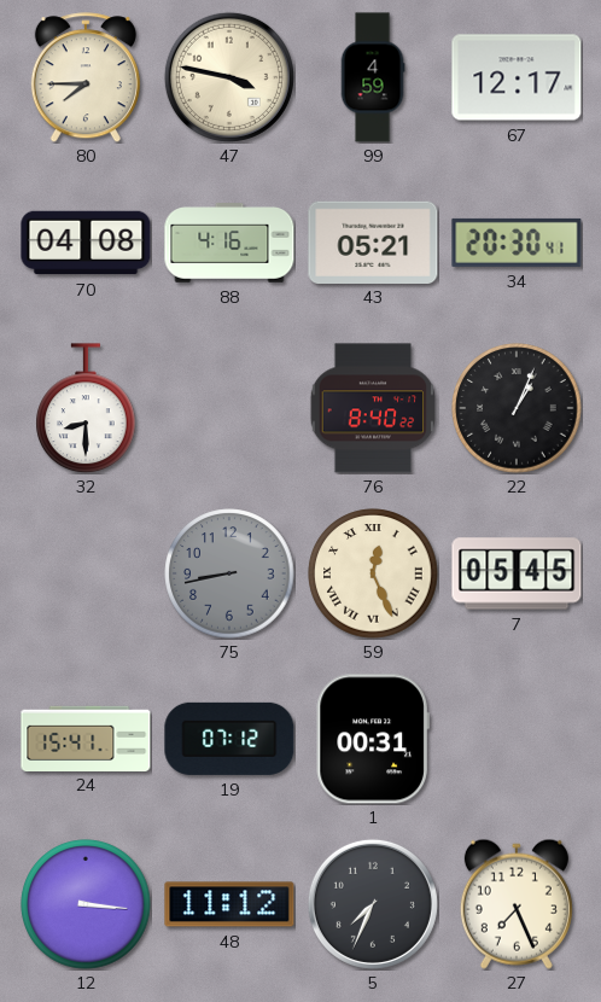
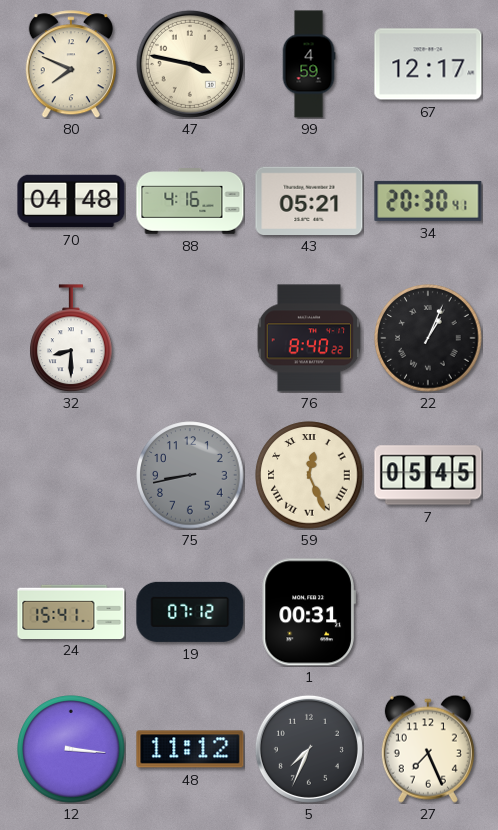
80: 7:45 -> 7:49
70: 04:08 -> 04:48
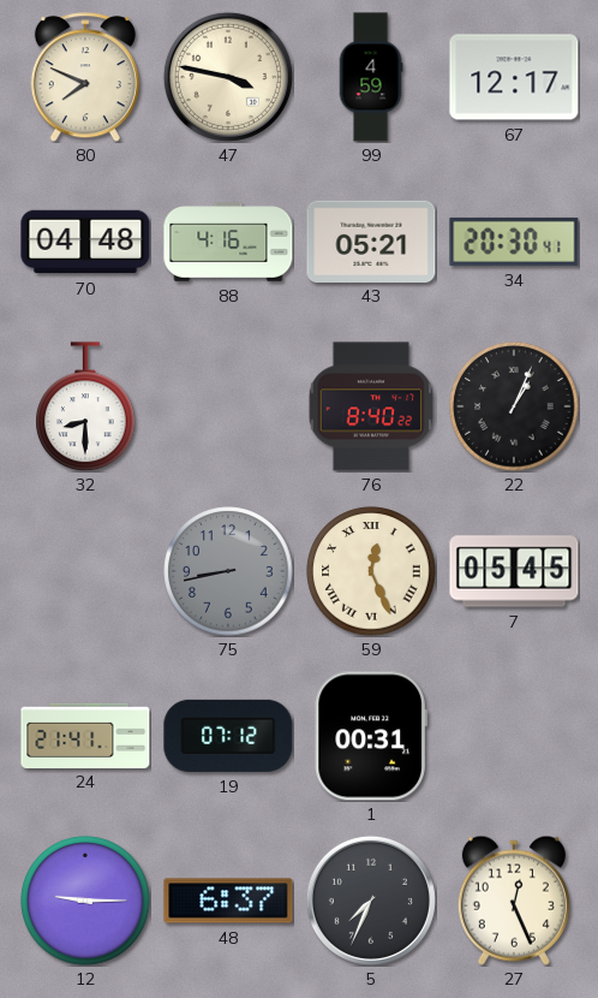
24: 15:41 -> 21:41
12: 3:16 -> 9:15
48: 11:12 -> 6:37
27: 7:26 -> 12:26
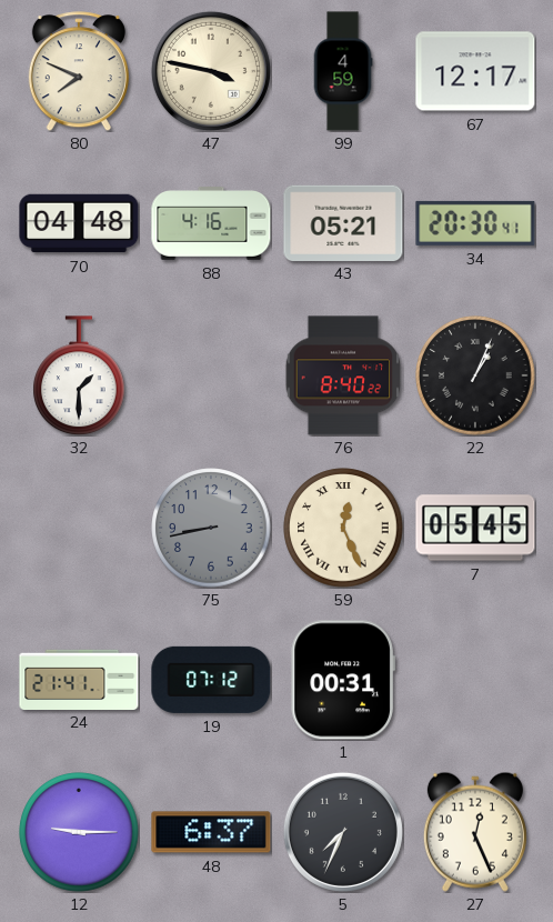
32: 8:30 -> 1:30
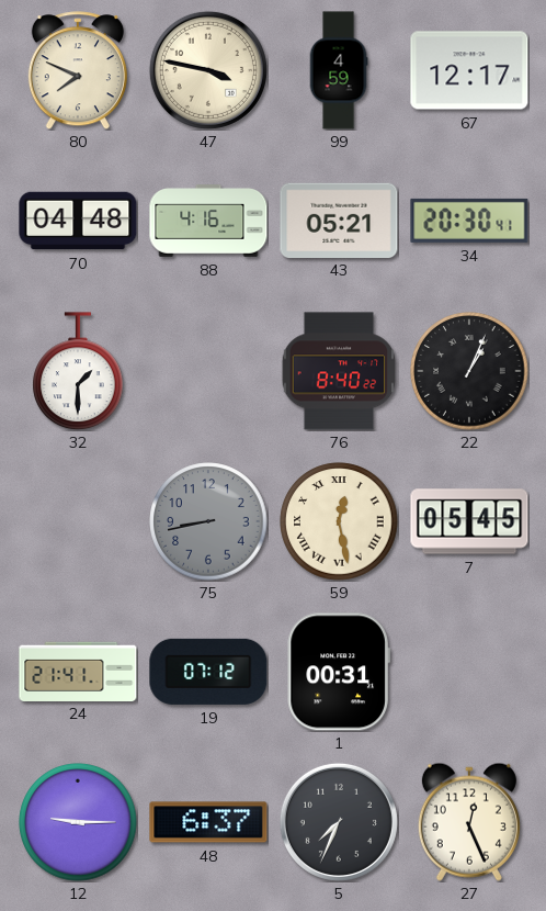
59: 12:26 -> 12:28
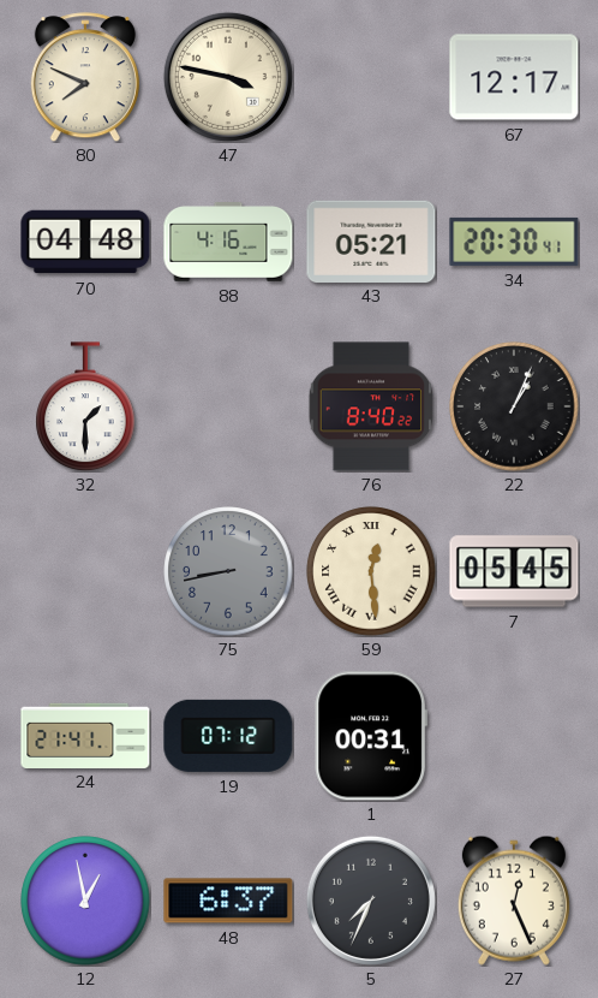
99: 4:59 -> none
59: 12:28 -> 12:29
12: 9:15 -> 12:58
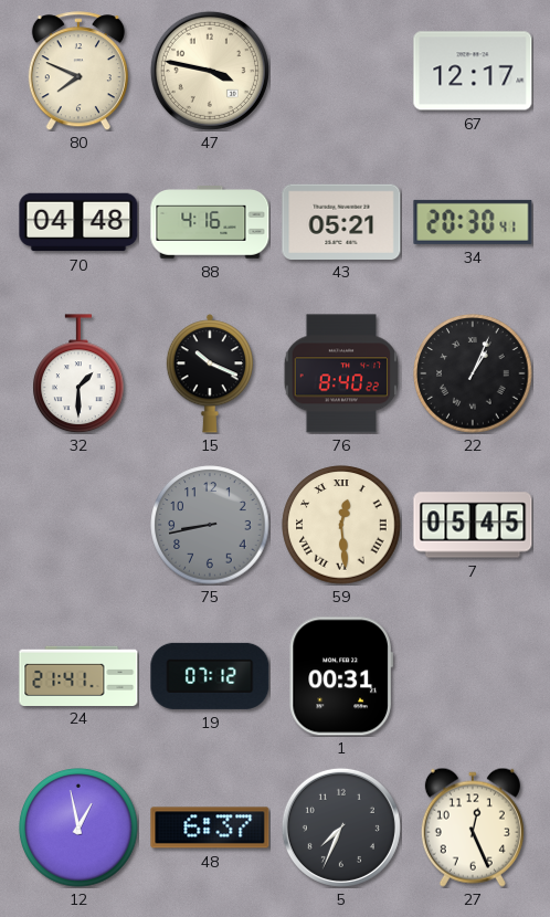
15: none -> 10:19
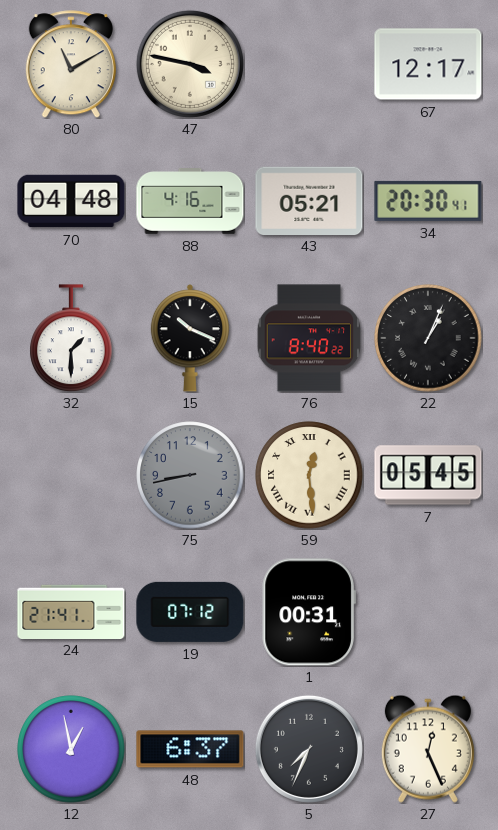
80: 7:49 -> 11:10
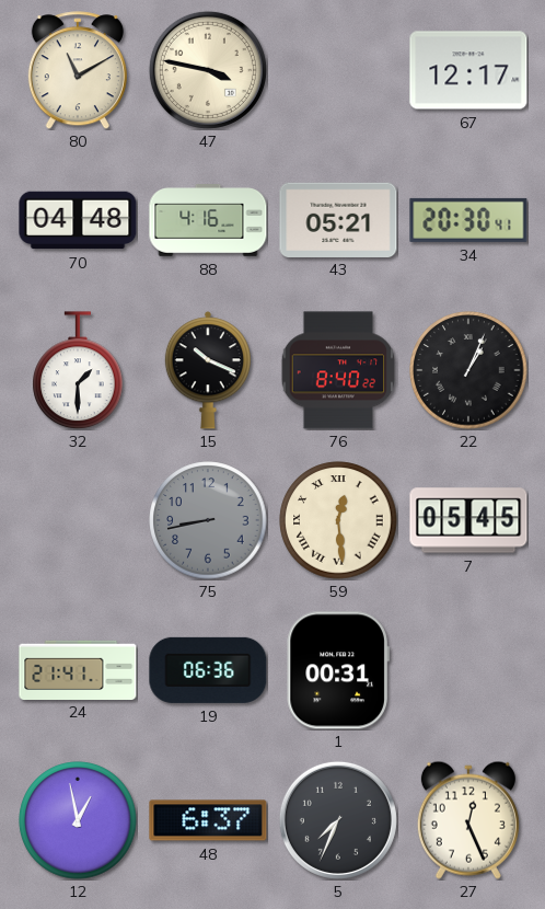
19: 07:12 -> 06:36
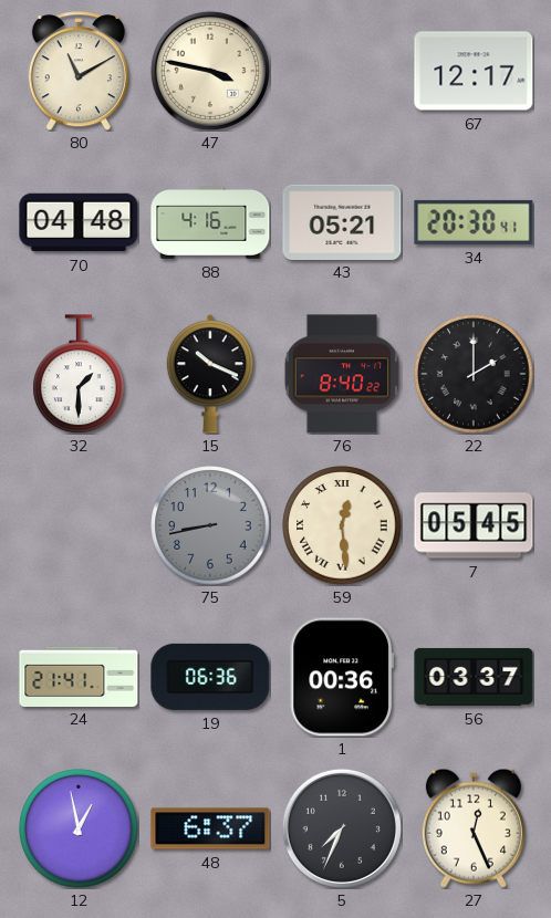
22: 1:04 -> 2:00
1: 00:31 -> 00:36
56: none -> 03:37
